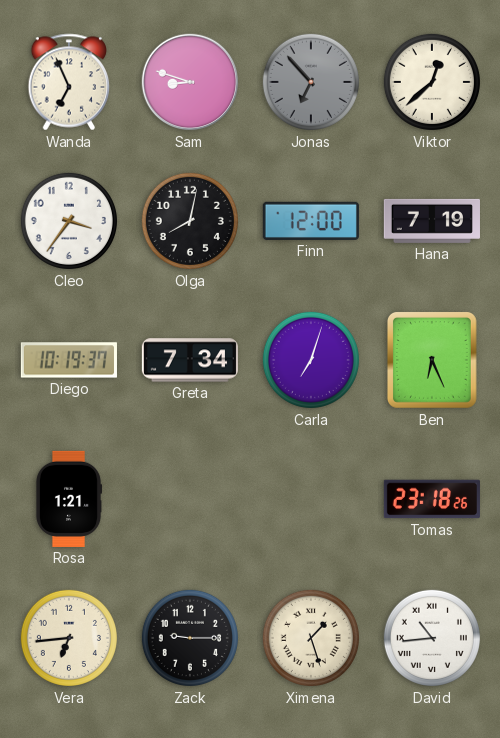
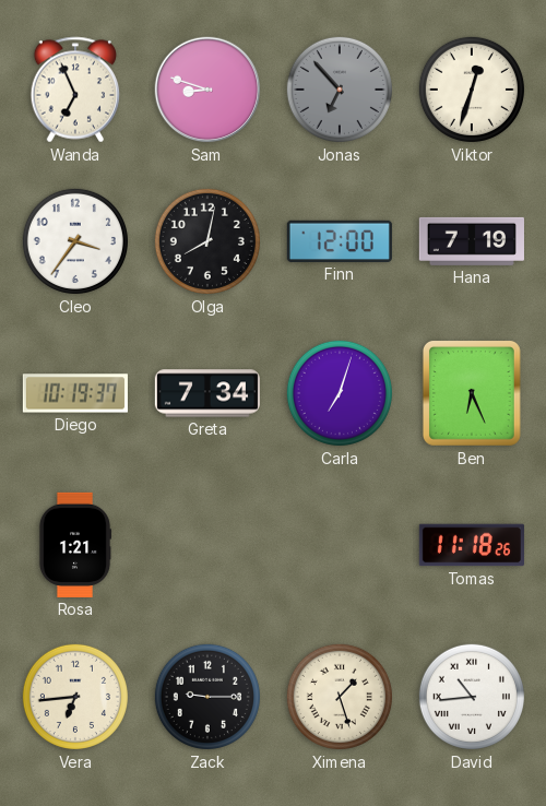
Viktor: 12:38 -> 12:33
Tomas: 23:18 -> 11:18
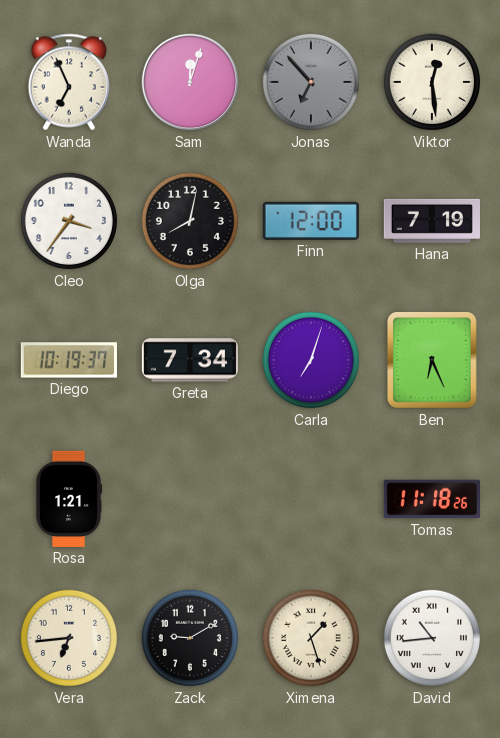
Sam: 8:48 -> 12:03
Viktor: 12:33 -> 12:29
Zack: 9:15 -> 9:10
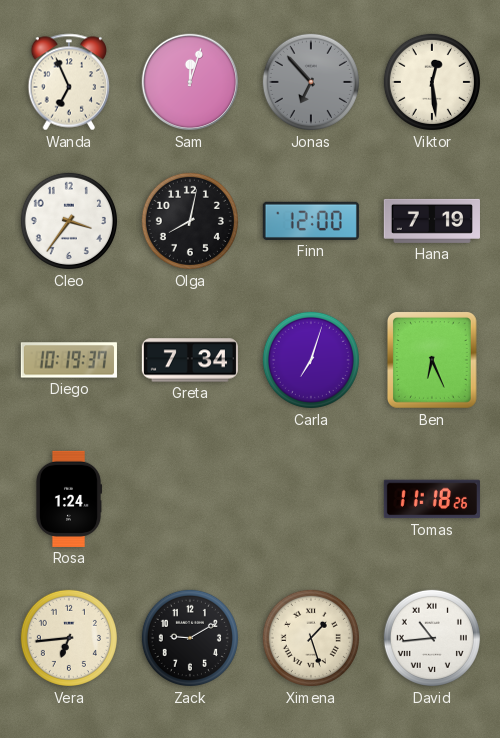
Rosa: 1:21 -> 1:24
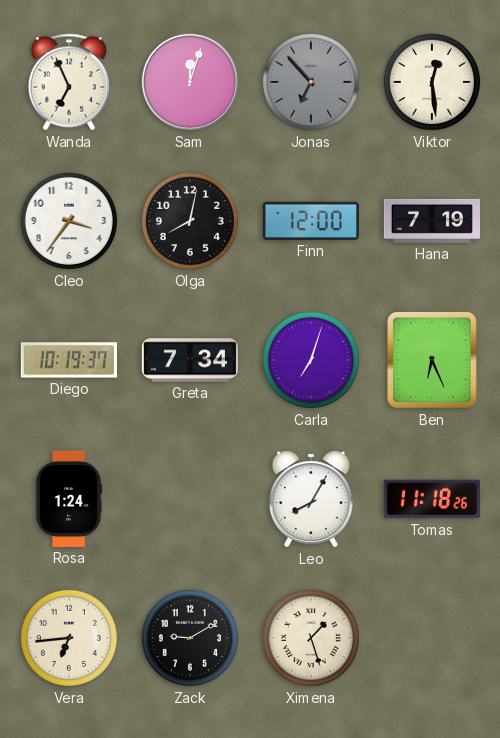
Leo: none -> 8:05
David: 10:44 -> none
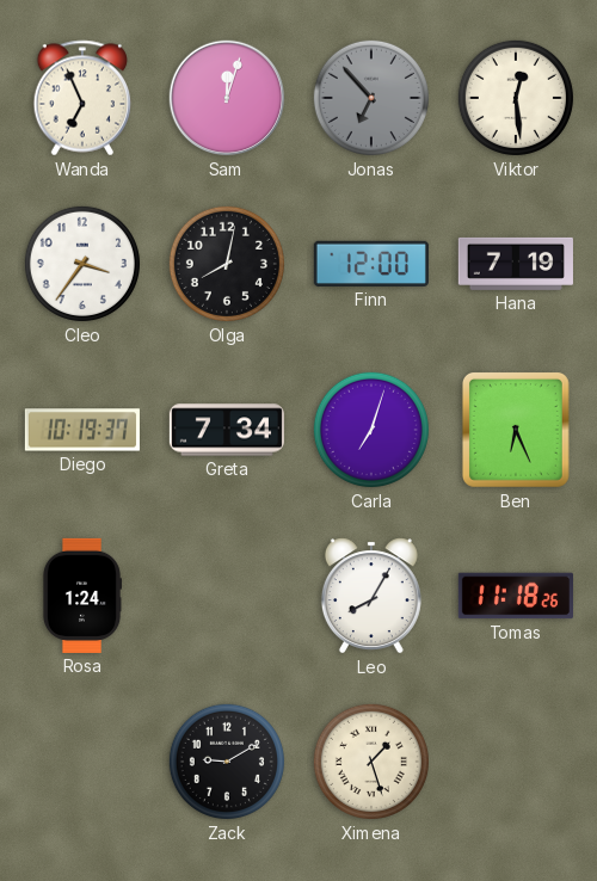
Vera: 6:44 -> none
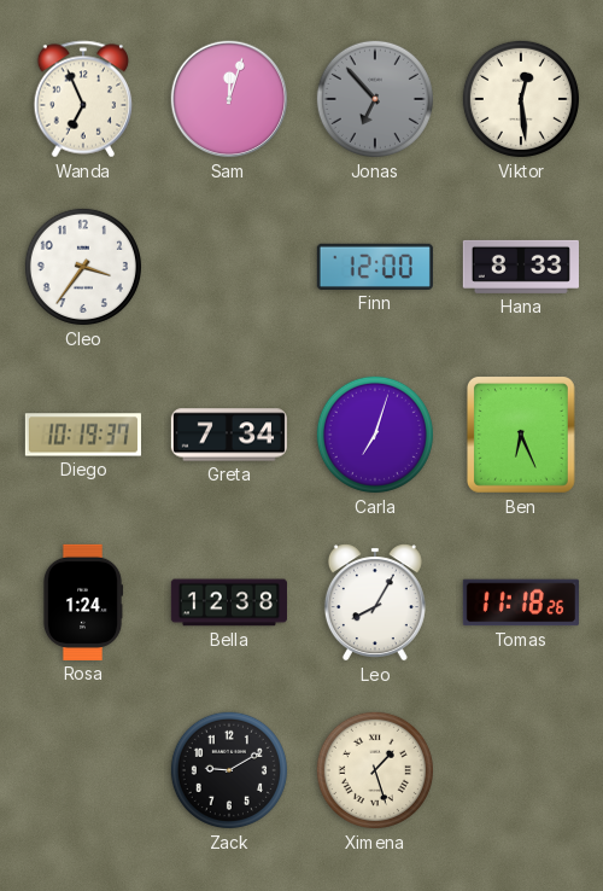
Olga: 8:02 -> none
Hana: 7:19 -> 8:33
Bella: none -> 12:38
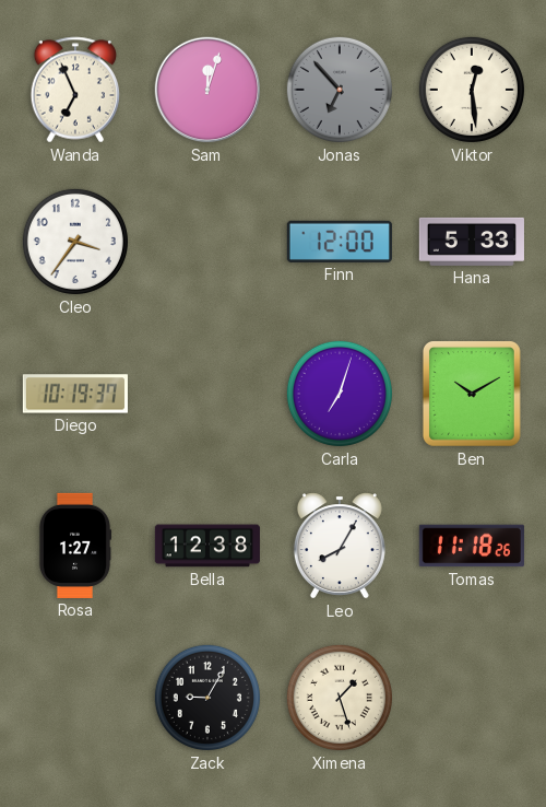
Hana: 8:33 -> 5:33
Greta: 7:34 -> none
Ben: 6:26 -> 10:10
Rosa: 1:24 -> 1:27
Zack: 9:10 -> 9:05
